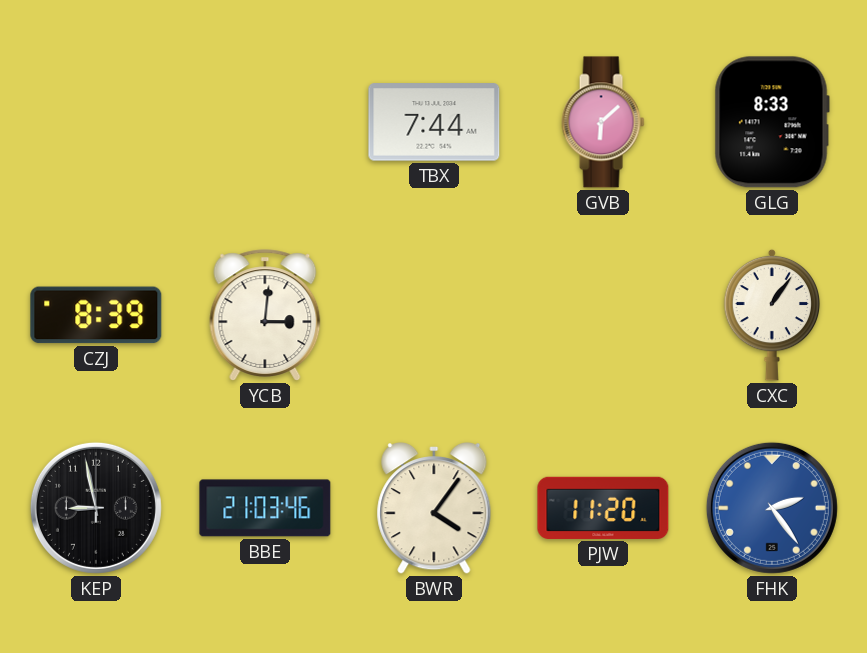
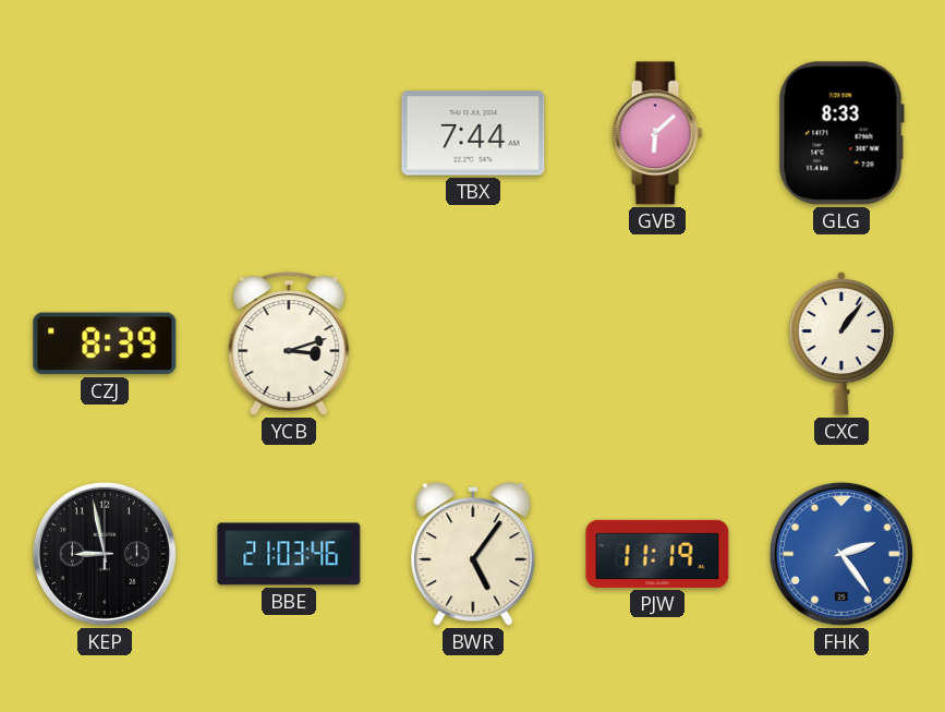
YCB: 3:01 -> 3:12
BWR: 4:06 -> 5:06
PJW: 11:20 -> 11:19
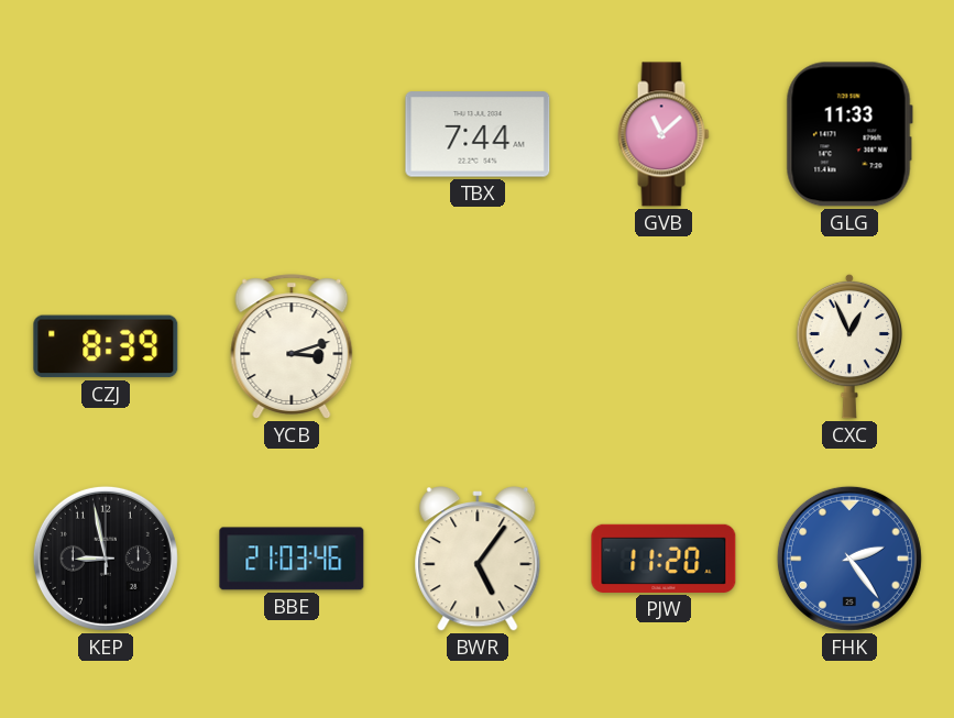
GVB: 6:08 -> 11:08
GLG: 8:33 -> 11:33
CXC: 1:06 -> 12:56
PJW: 11:19 -> 11:20
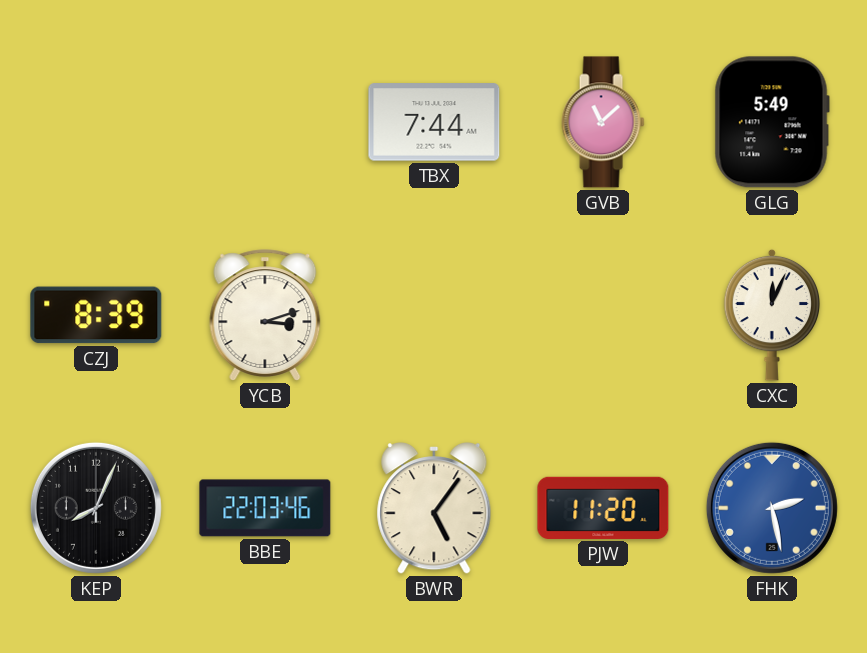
GLG: 11:33 -> 5:49
CXC: 12:56 -> 12:04
KEP: 8:58 -> 8:04
BBE: 21:03 -> 22:03
FHK: 2:24 -> 2:28
